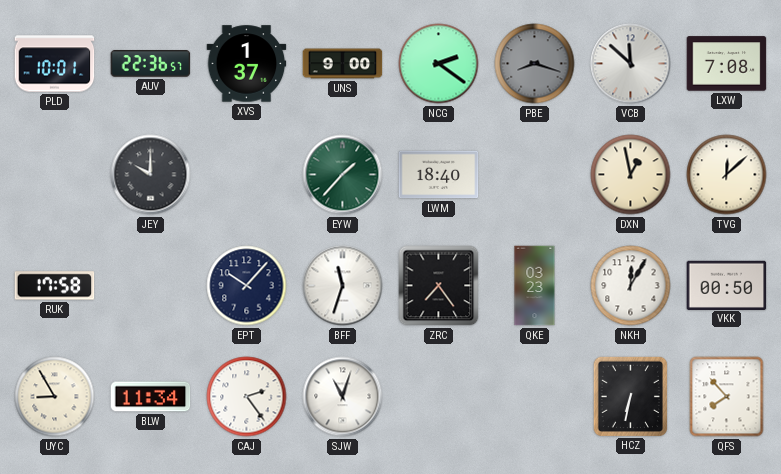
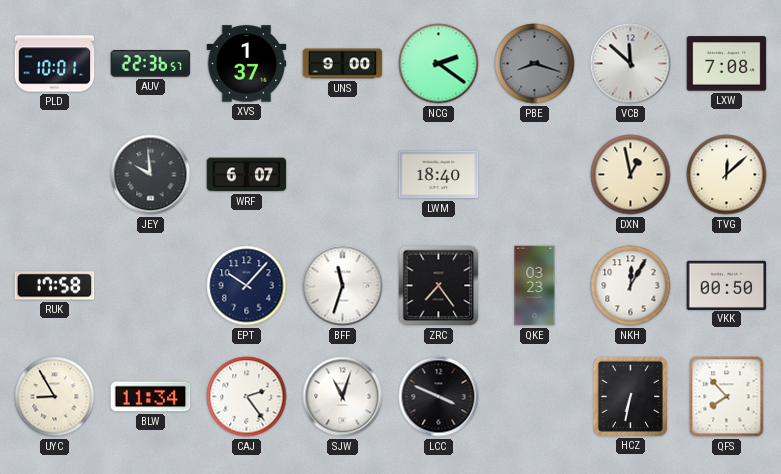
JEY: 10:00 -> 9:59
WRF: none -> 6:07
EYW: 1:37 -> none
LCC: none -> 3:49
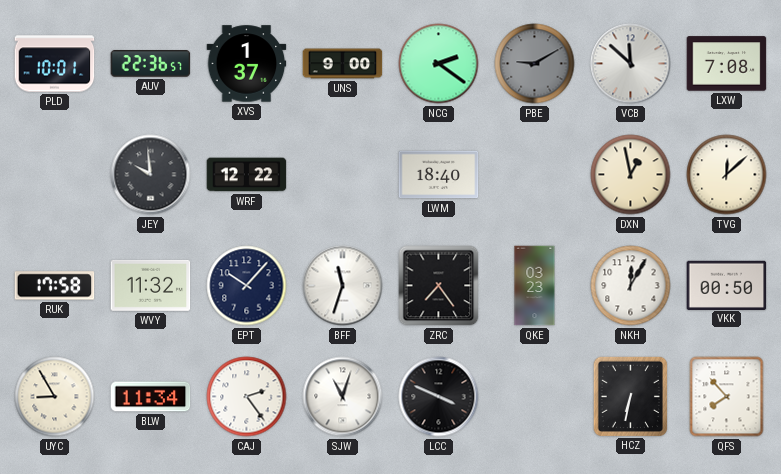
PBE: 8:18 -> 9:10
WRF: 6:07 -> 12:22
WVY: none -> 11:32
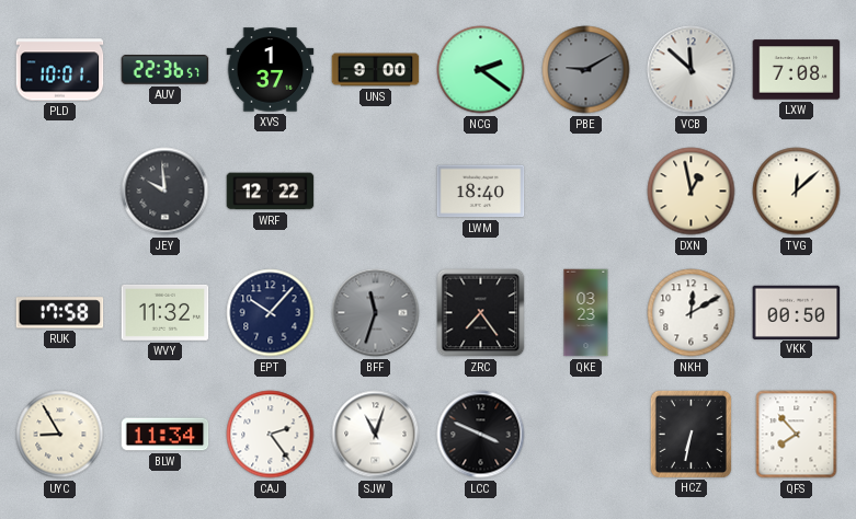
BFF dial: white -> grey
NKH: 12:05 -> 12:10
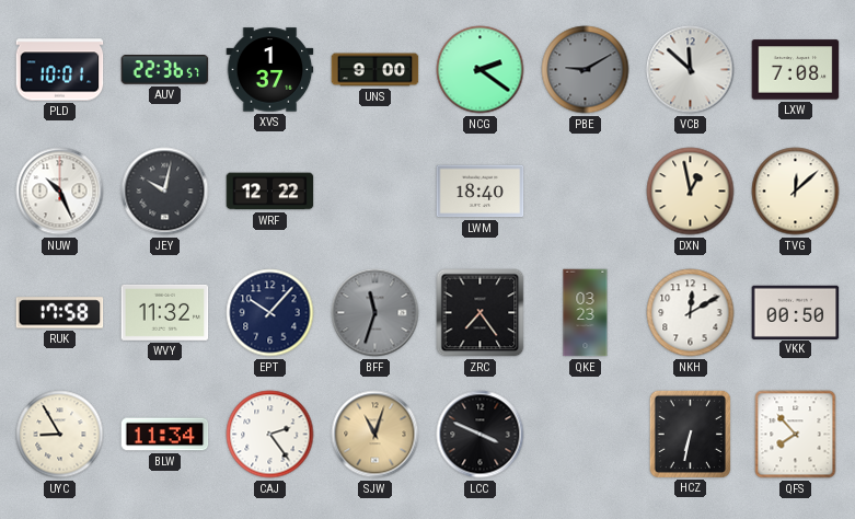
NUW: none -> 10:26
JEY: 9:59 -> 10:02
SJW dial: white -> champagne
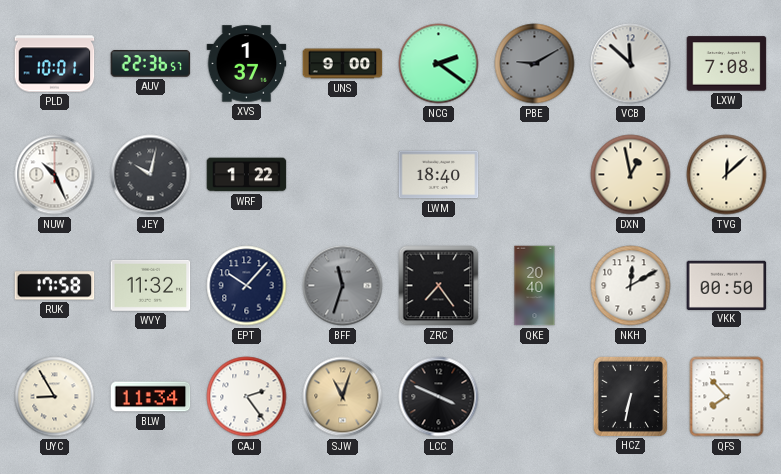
WRF: 12:22 -> 1:22
QKE: 03:23 -> 20:40
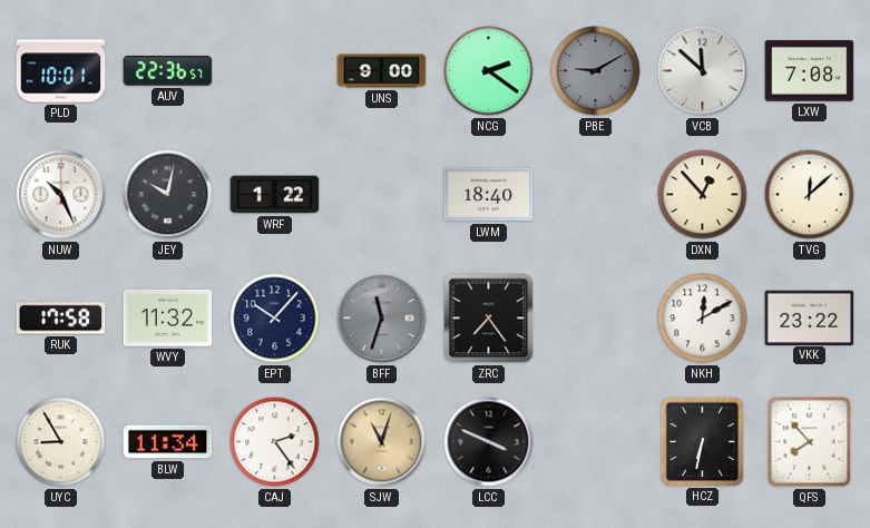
XVS: 1:37 -> none
DXN: 12:58 -> 12:53
QKE: 20:40 -> none
VKK: 00:50 -> 23:22
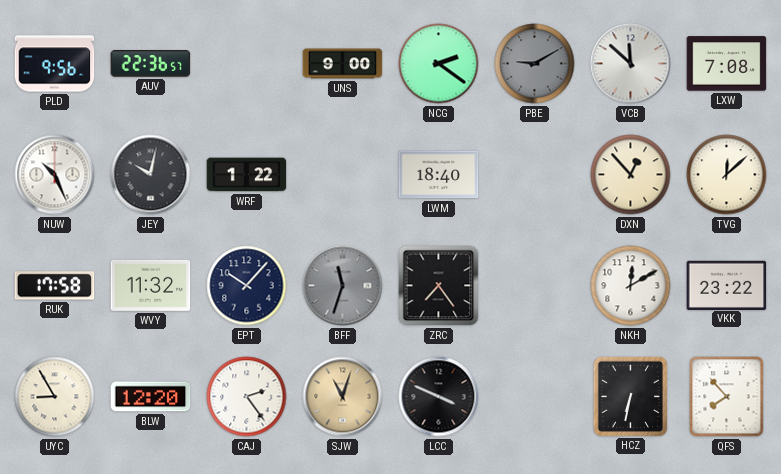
PLD: 10:01 -> 9:56
BLW: 11:34 -> 12:20
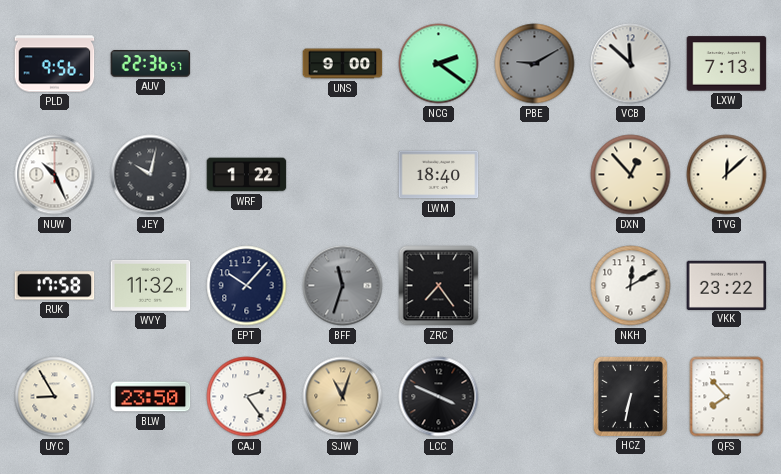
LXW: 7:08 -> 7:13
BLW: 12:20 -> 23:50
